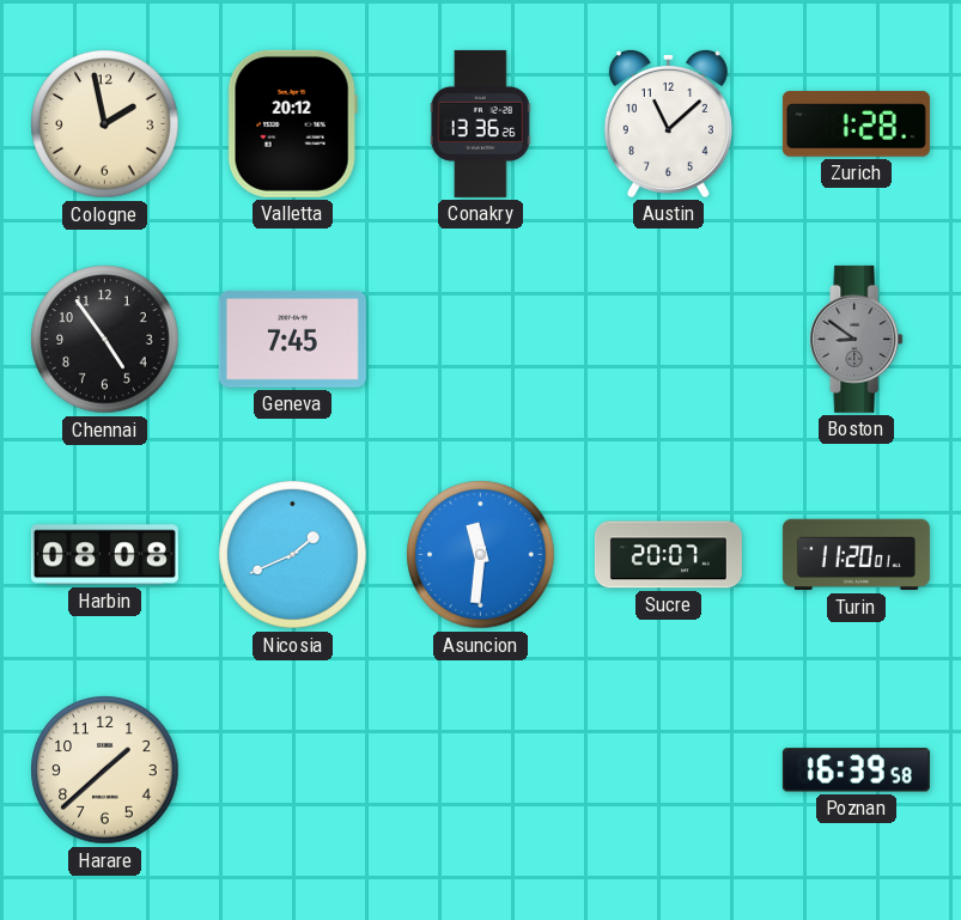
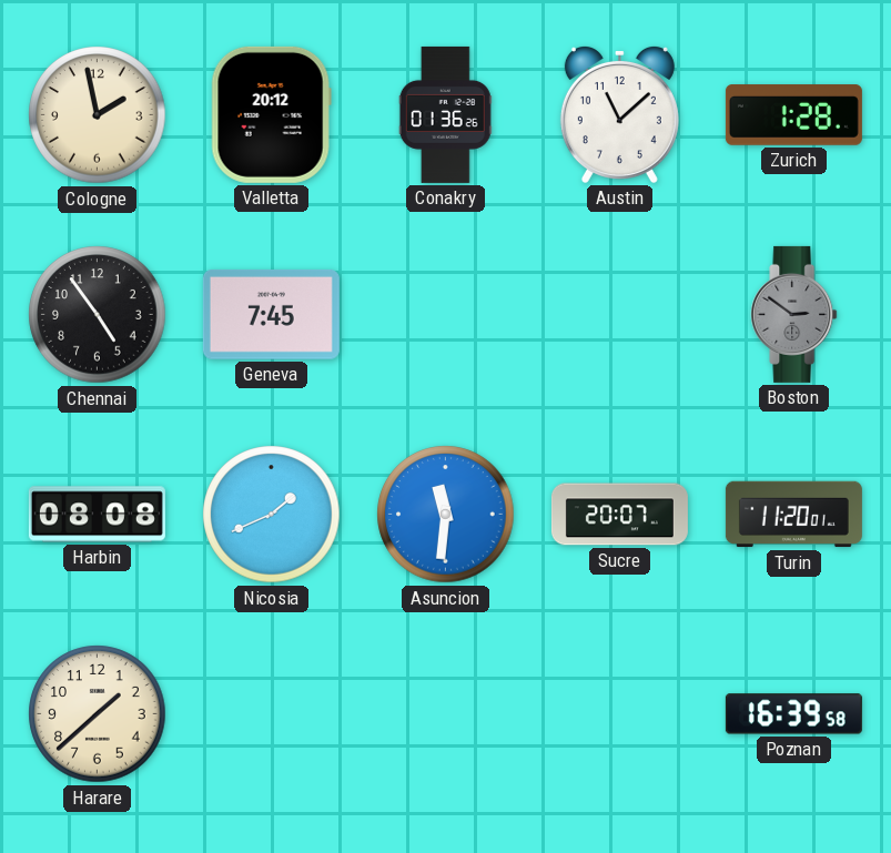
Conakry: 13:36 -> 01:36
Boston: 8:51 -> 2:51
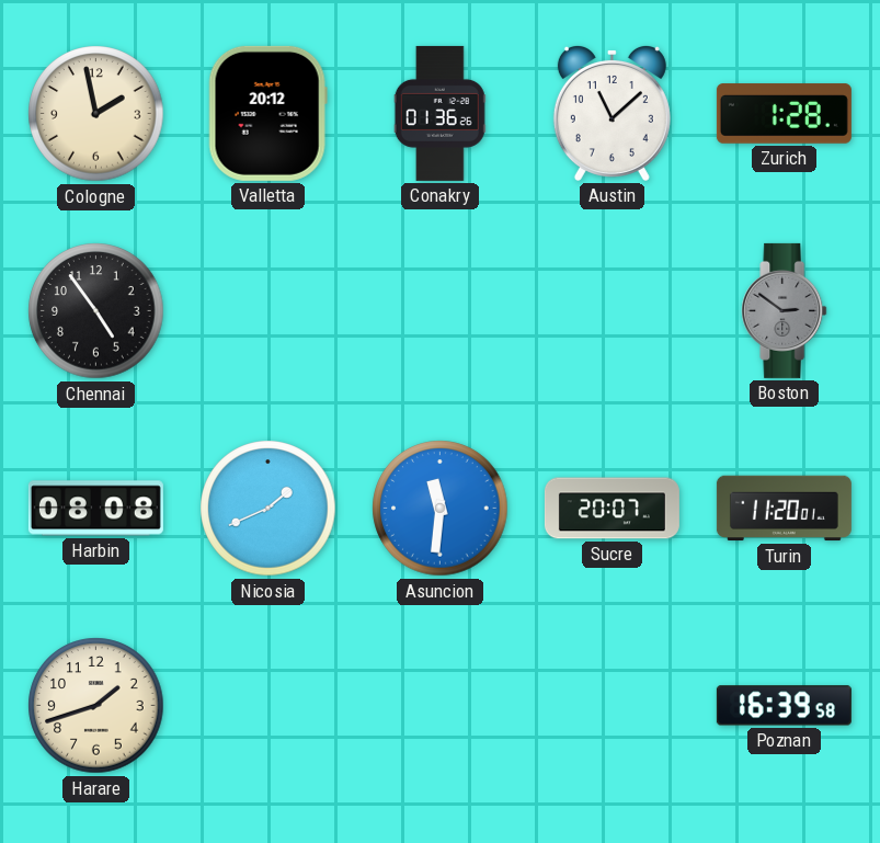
Geneva: 7:45 -> none
Harare: 1:38 -> 1:42
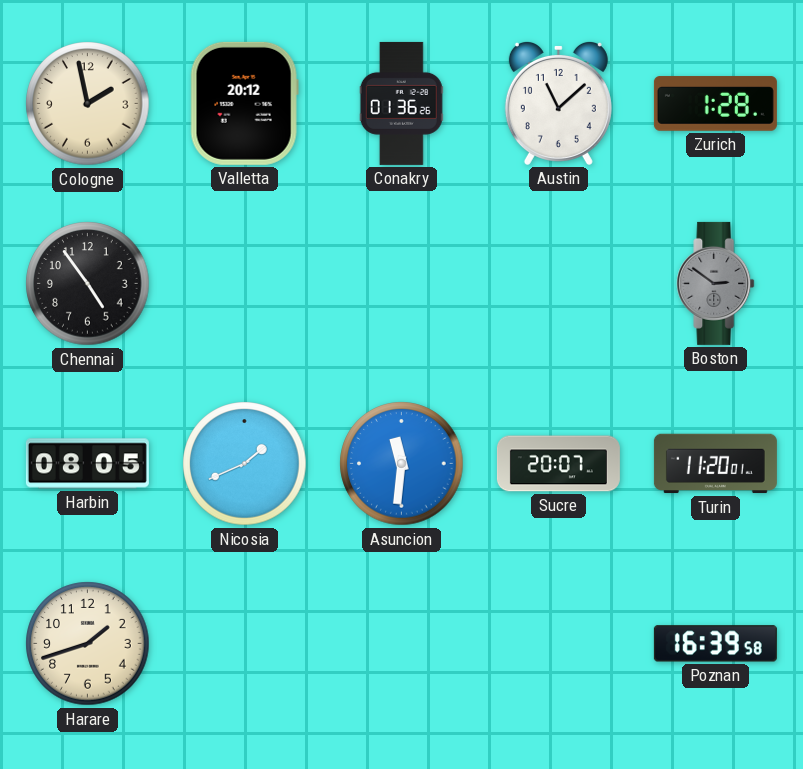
Harbin: 08:08 -> 08:05
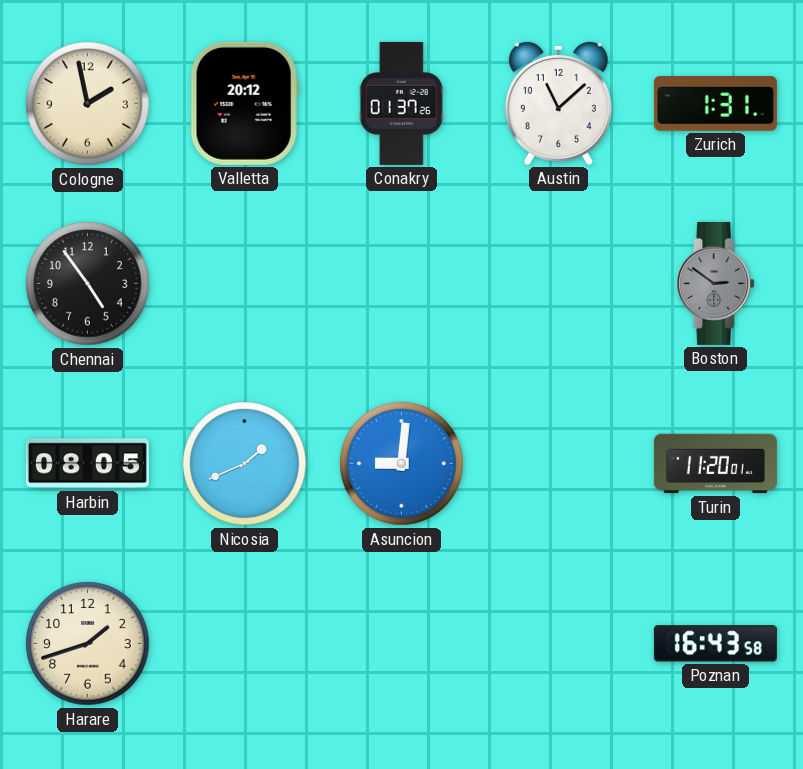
Conakry: 01:36 -> 01:37
Zurich: 1:28 -> 1:31
Asuncion: 11:31 -> 9:01
Sucre: 20:07 -> none
Poznan: 16:39 -> 16:43
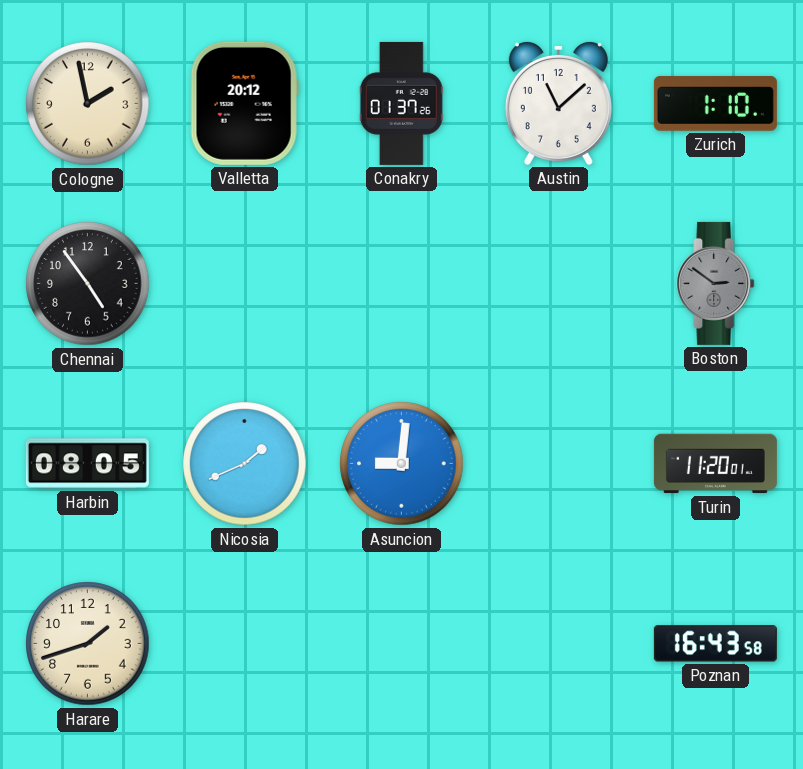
Zurich: 1:31 -> 1:10
